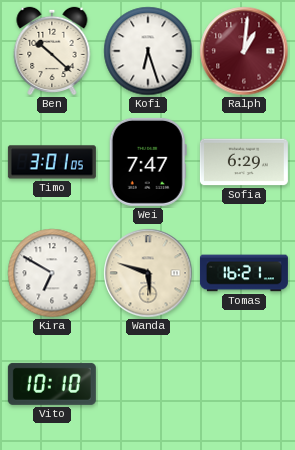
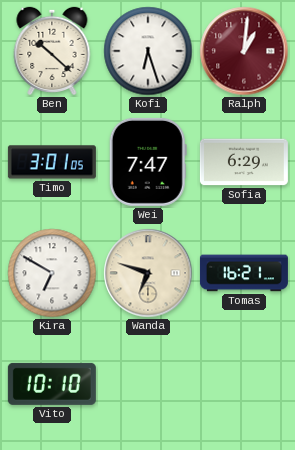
Wanda: 5:48 -> 6:48
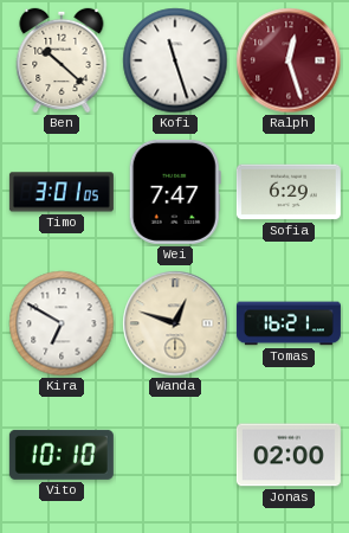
Kofi: 6:27 -> 11:27
Ralph: 1:01 -> 12:27
Wanda: 6:48 -> 12:48
Jonas: none -> 02:00
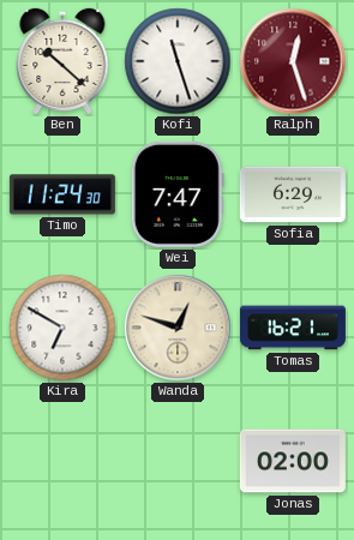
Timo: 3:01 -> 11:24
Vito: 10:10 -> none
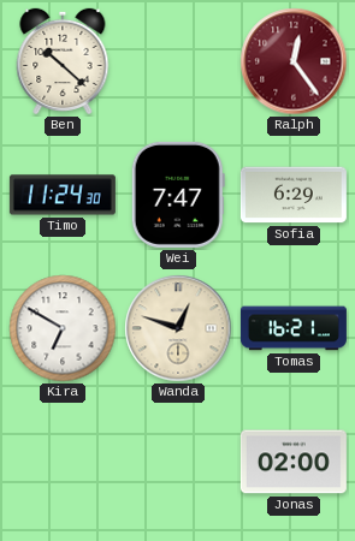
Kofi: 11:27 -> none
Ralph: 12:27 -> 12:24
